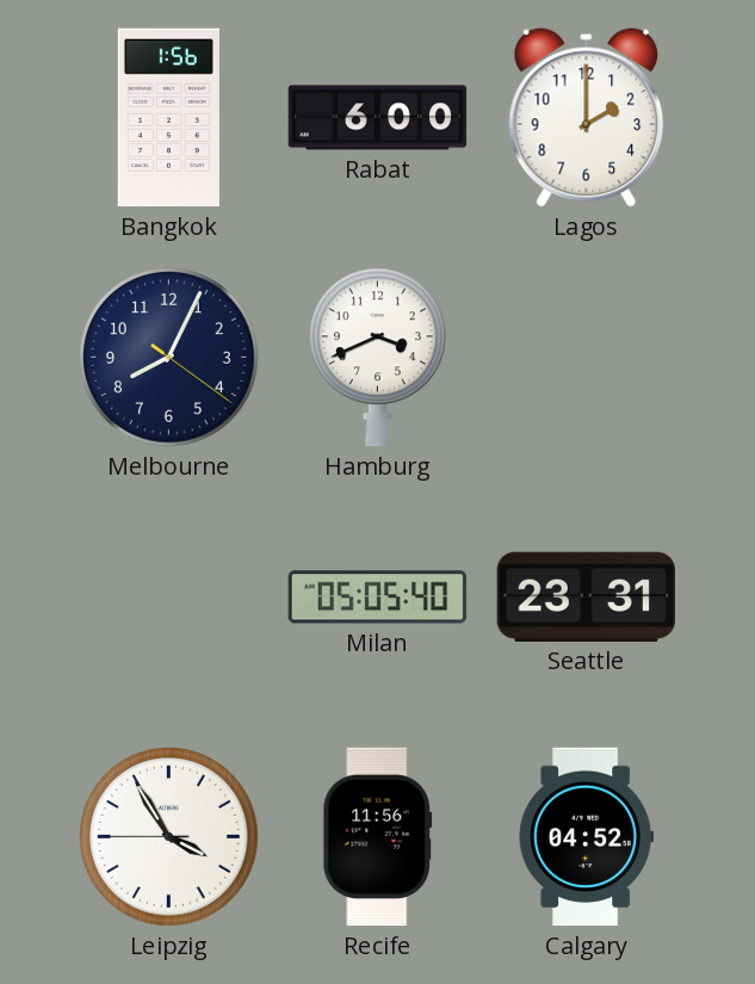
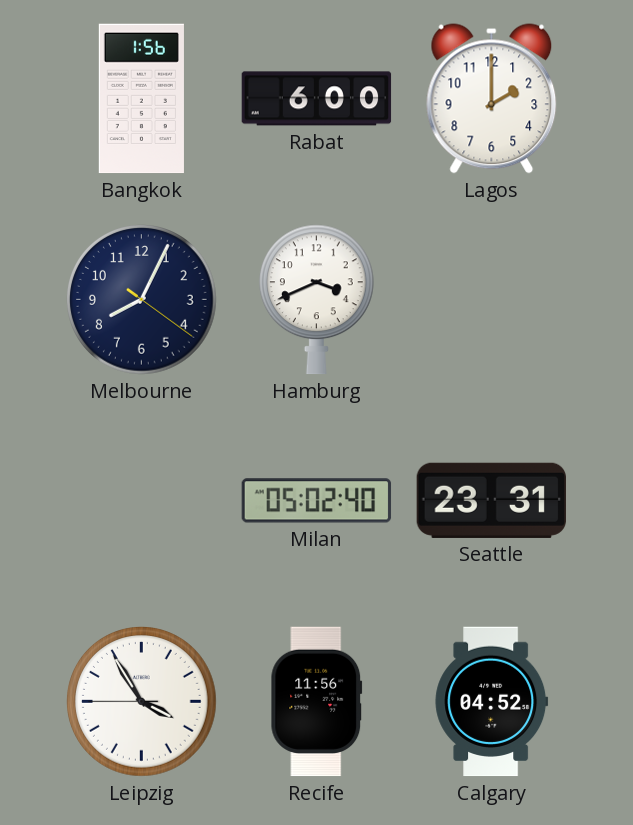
Milan: 05:05 -> 05:02
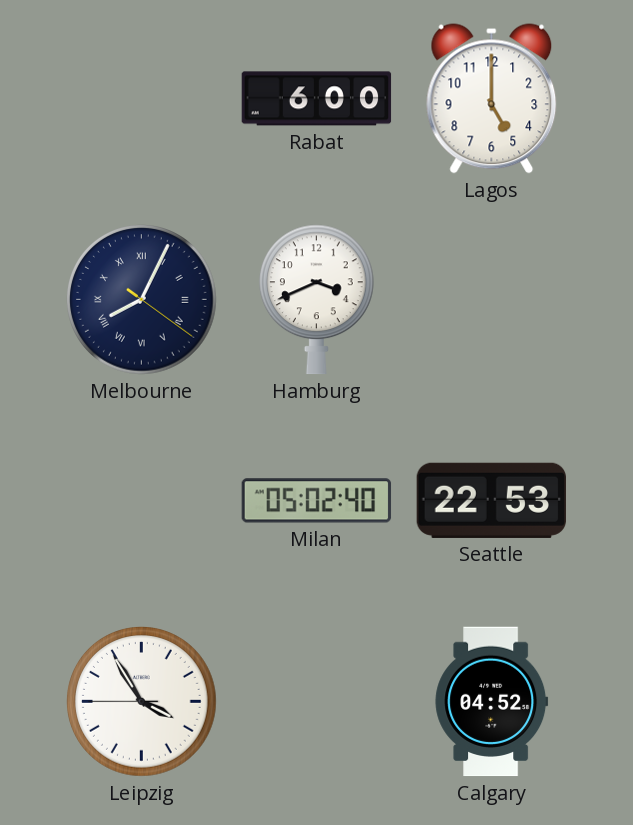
Bangkok: 1:56 -> none
Lagos: 2:00 -> 5:00
Melbourne numerals: Arabic -> Roman
Seattle: 23:31 -> 22:53
Recife: 11:56 -> none
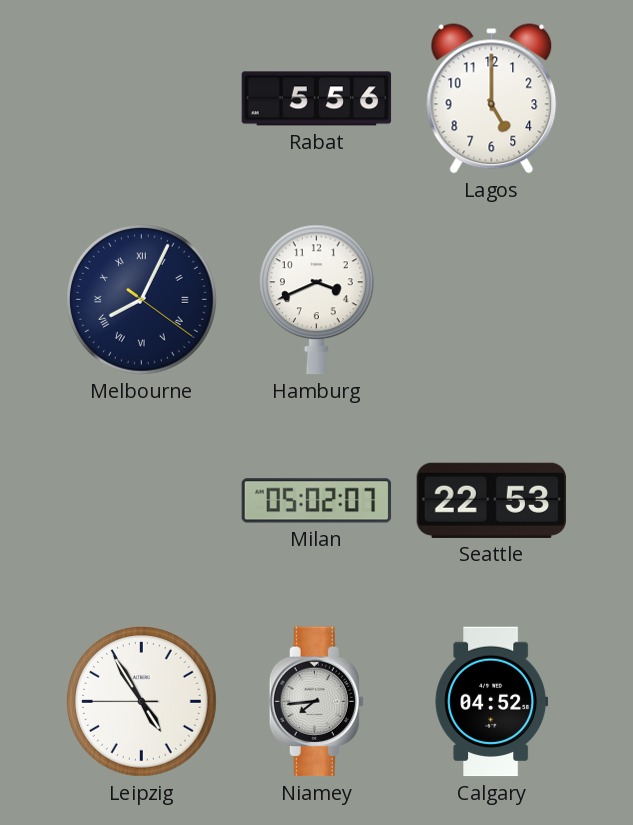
Rabat: 6:00 -> 5:56
Milan: 05:02:40 -> 05:02:07
Leipzig: 3:54 -> 4:54
Niamey: none -> 7:44
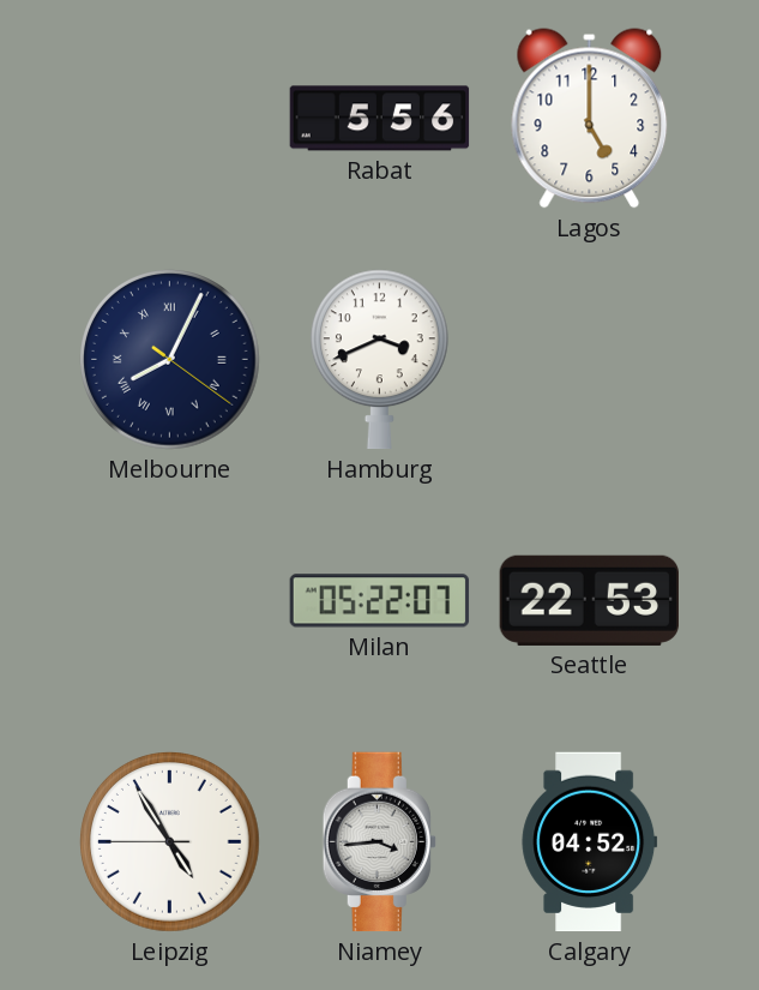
Milan: 05:02 -> 05:22
Niamey: 7:44 -> 3:44
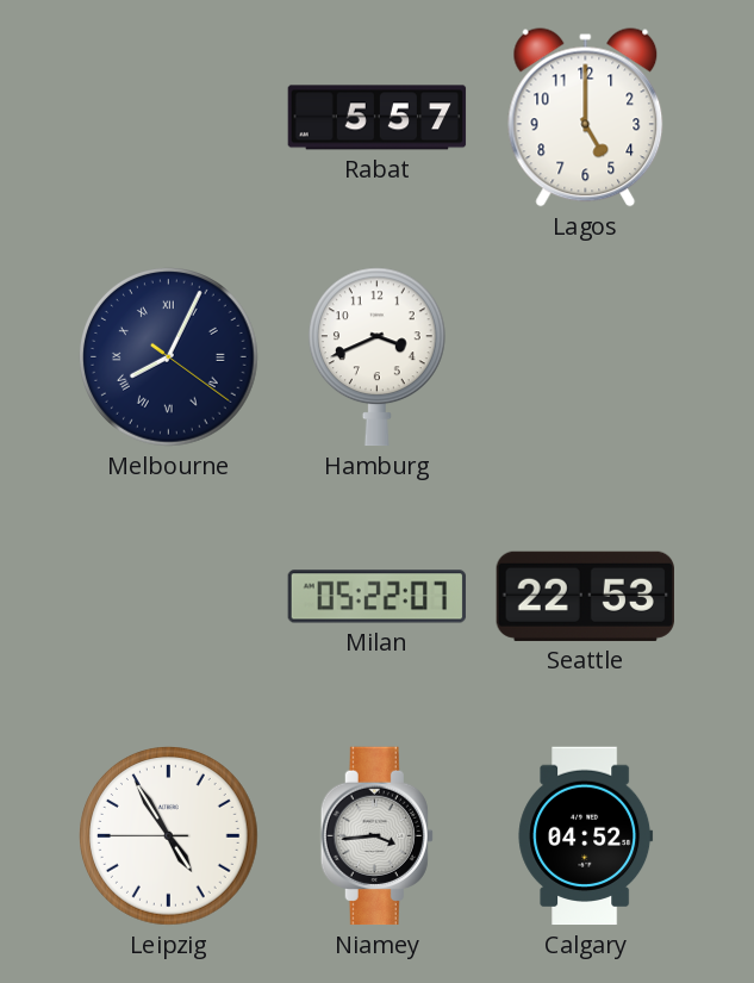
Rabat: 5:56 -> 5:57
